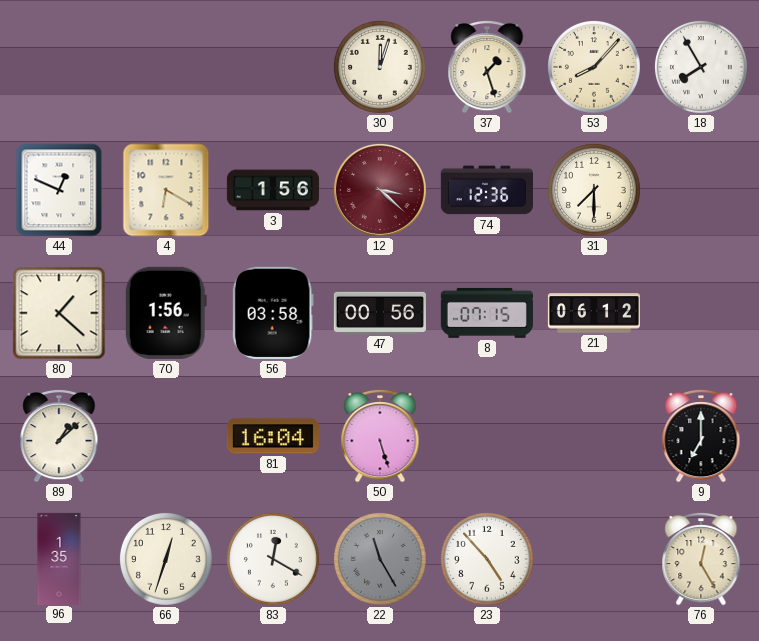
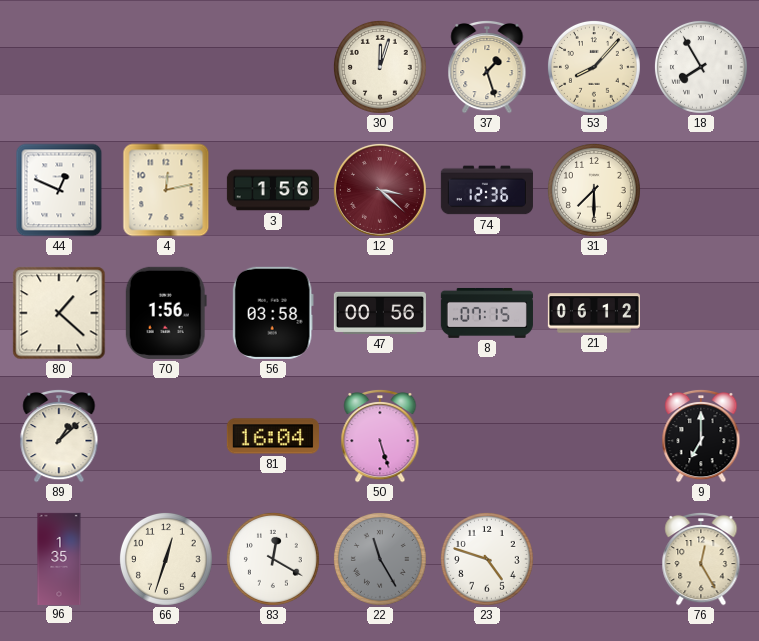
4: 6:20 -> 12:13
23: 4:53 -> 4:48
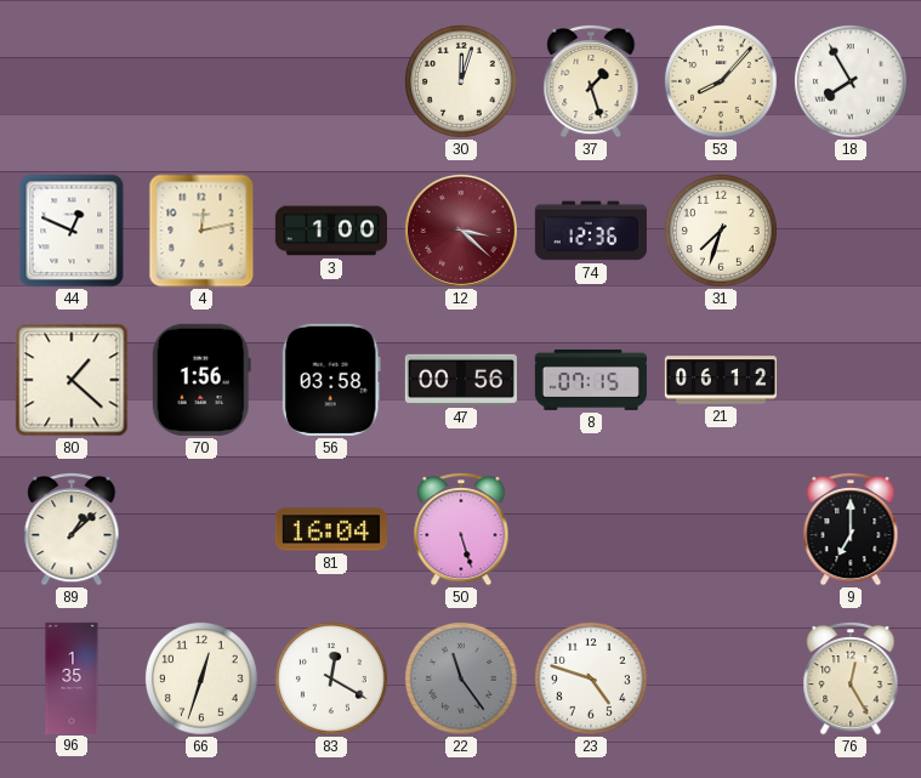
3: 1:56 -> 1:00
31: 7:30 -> 7:33
22: 11:25 -> 11:24
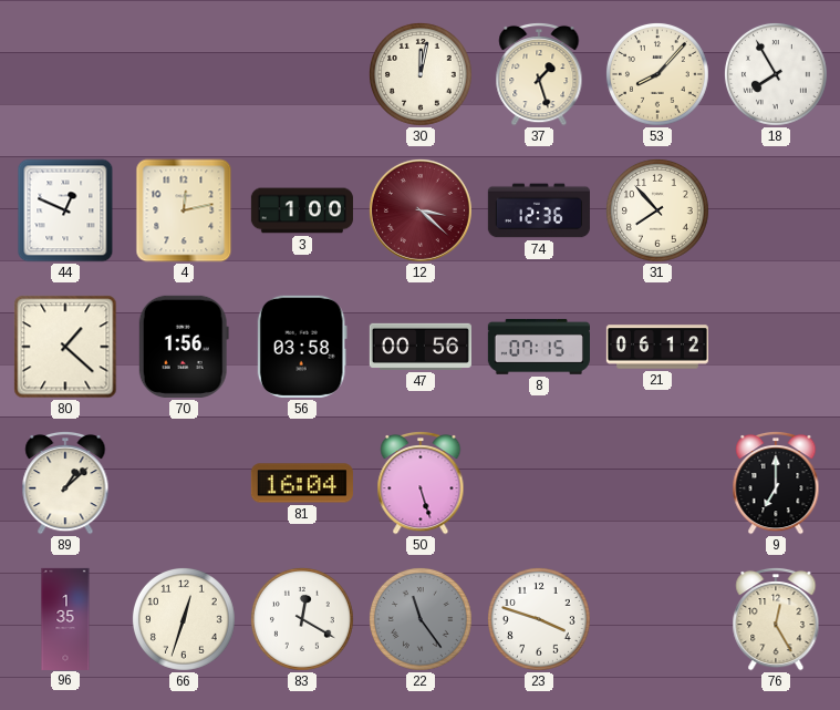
30: 12:03 -> 12:02
31: 7:33 -> 7:53
23: 4:48 -> 3:48
